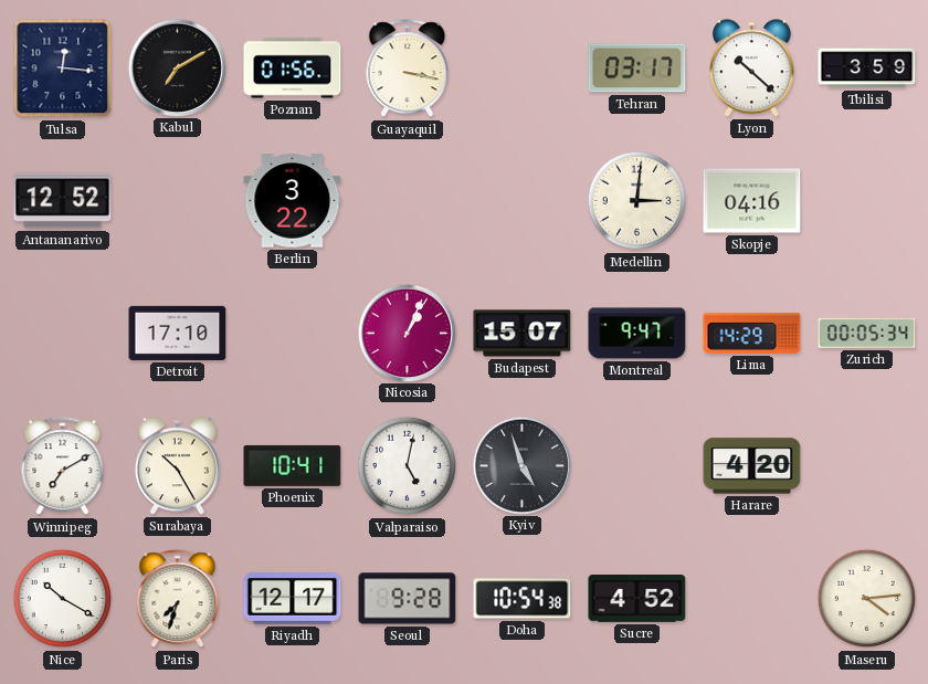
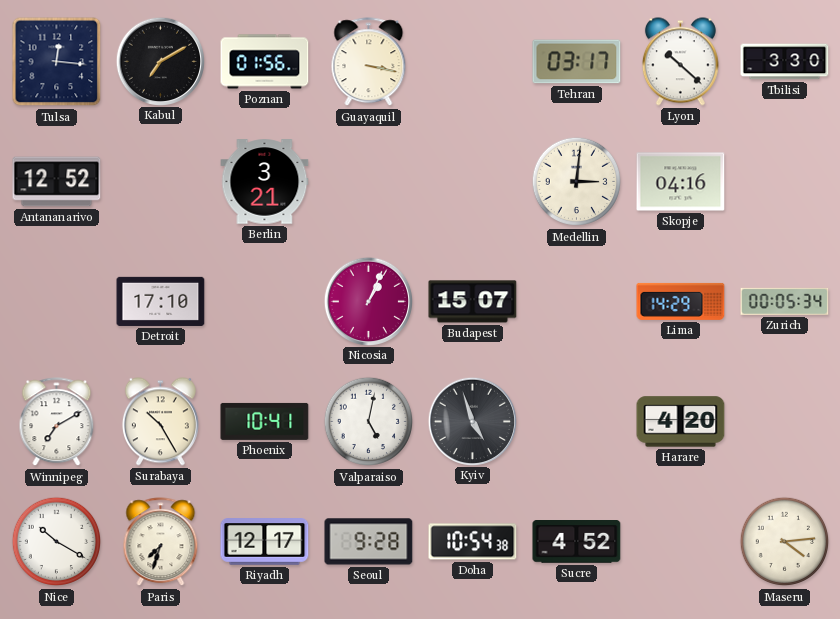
Tbilisi: 3:59 -> 3:30
Berlin: 3:22 -> 3:21
Montreal: 9:47 -> none
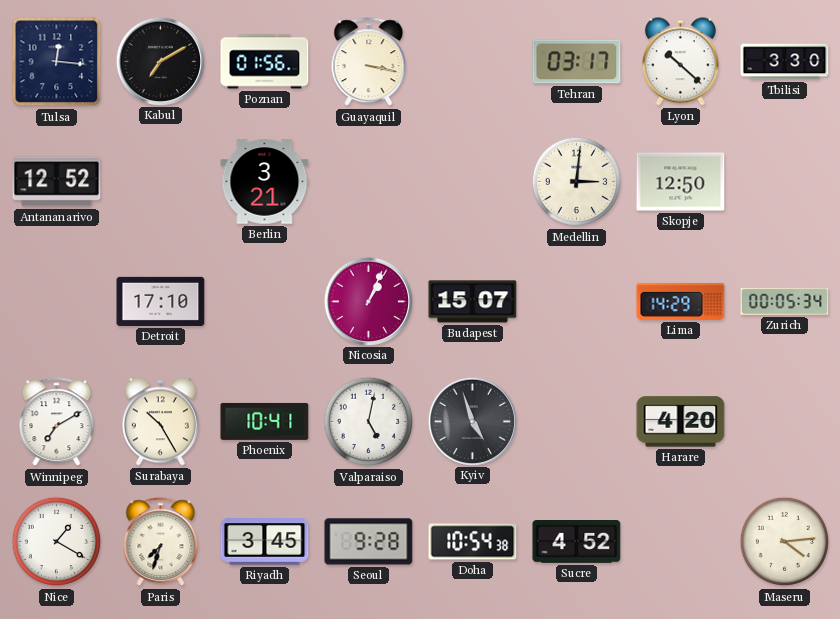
Skopje: 04:16 -> 12:50
Nice: 10:20 -> 1:20
Riyadh: 12:17 -> 3:45
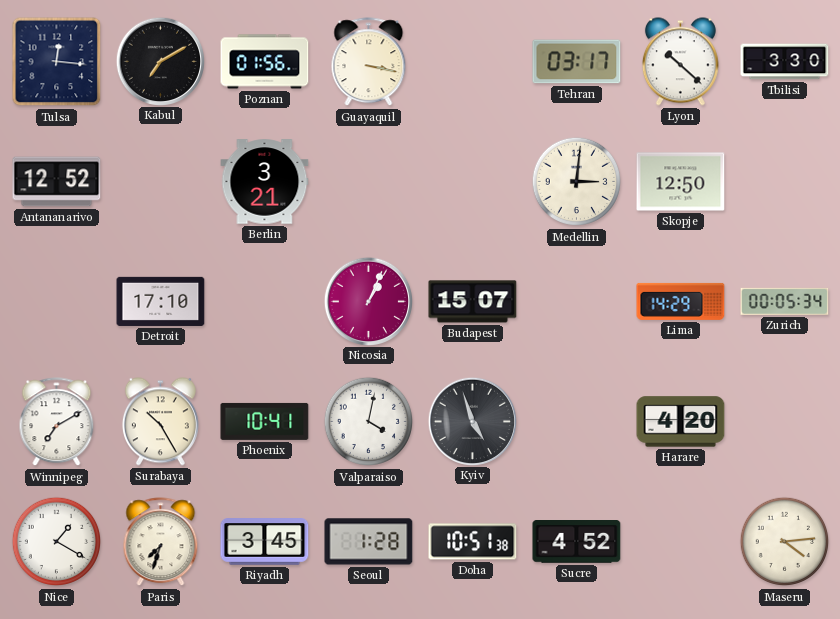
Valparaiso: 5:02 -> 4:02
Seoul: 9:28 -> 1:28
Doha: 10:54 -> 10:51
